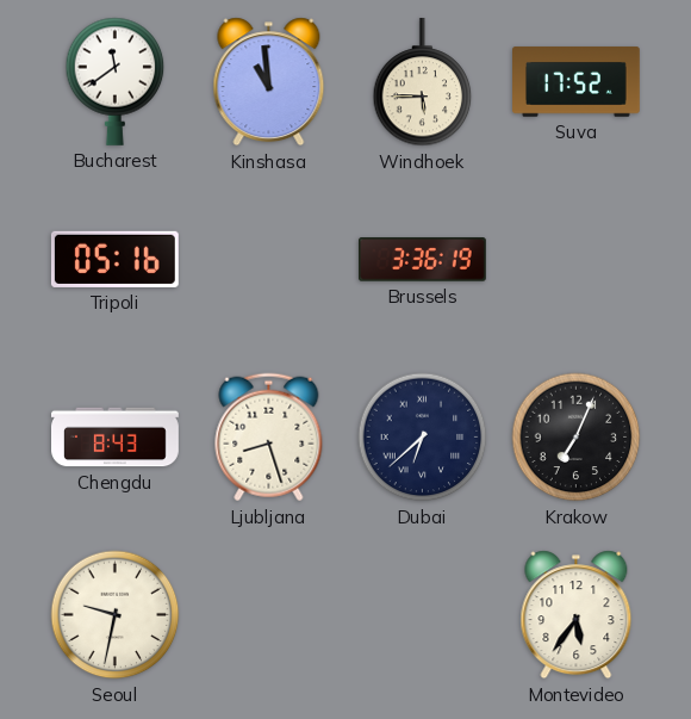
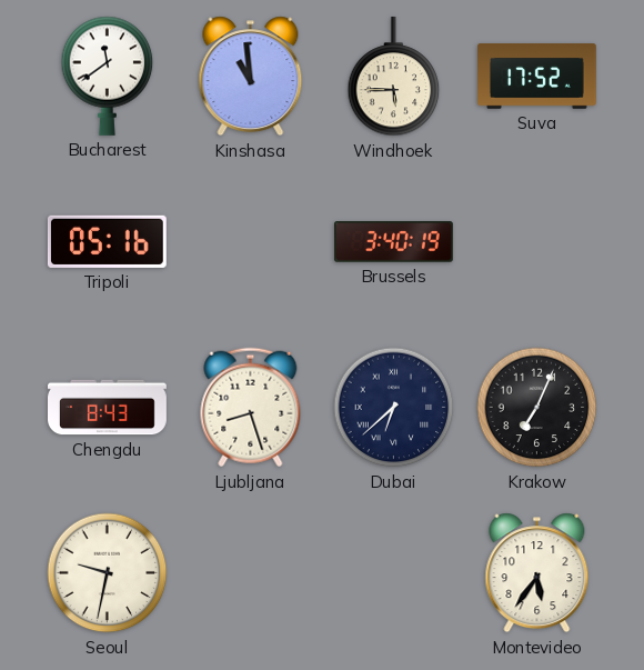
Brussels: 3:36 -> 3:40
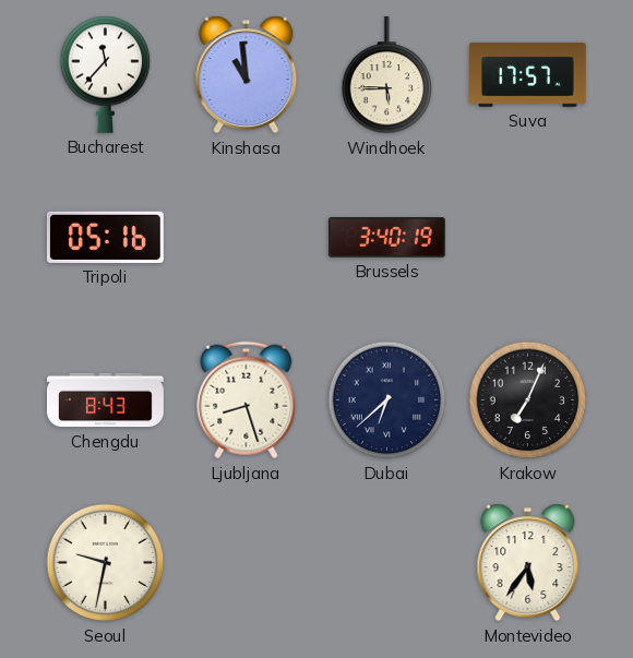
Bucharest: 11:39 -> 11:37
Suva: 17:52 -> 17:57
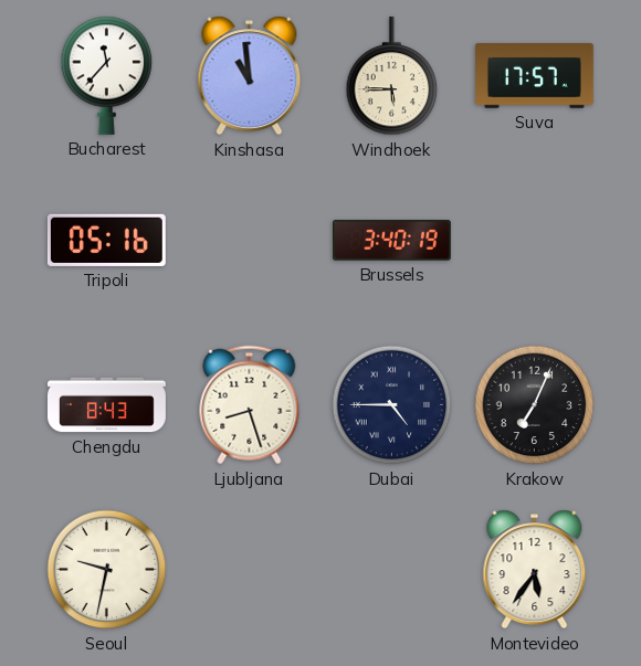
Dubai: 6:38 -> 4:45
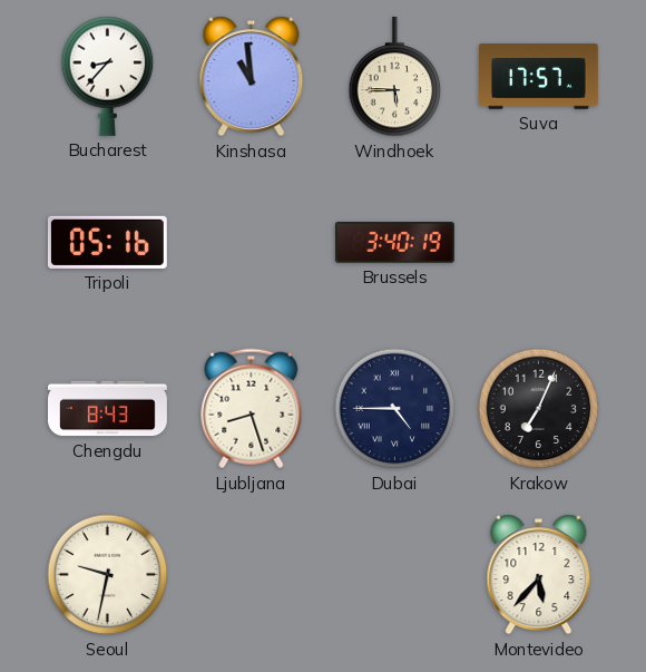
Bucharest: 11:37 -> 8:37
Montevideo: 5:36 -> 5:37
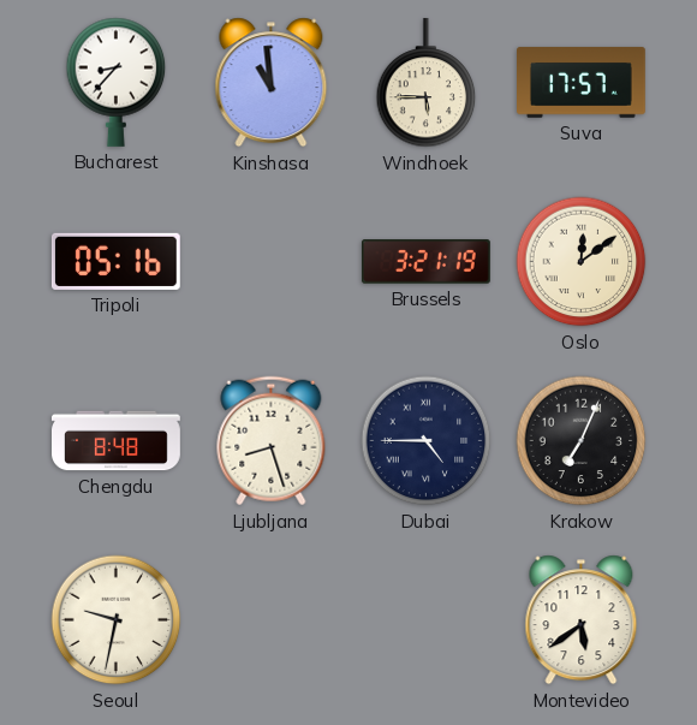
Brussels: 3:40 -> 3:21
Oslo: none -> 12:09
Chengdu: 8:43 -> 8:48
Montevideo: 5:37 -> 5:39
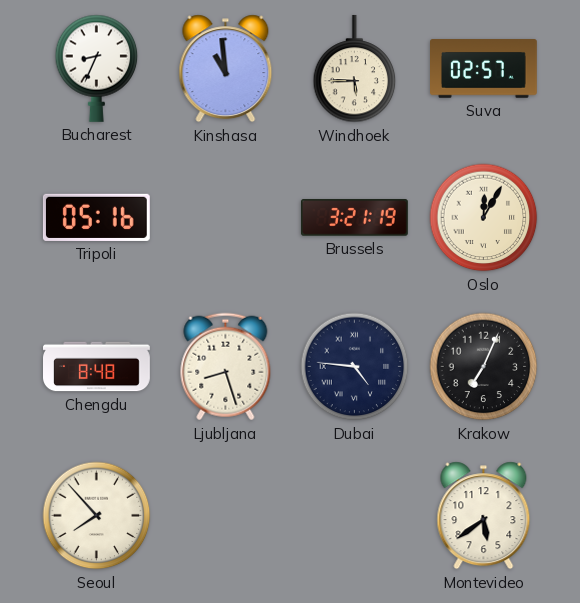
Bucharest: 8:37 -> 8:34
Suva: 17:57 -> 02:57
Oslo: 12:09 -> 12:05
Dubai: 4:45 -> 4:46
Seoul: 9:32 -> 7:53
